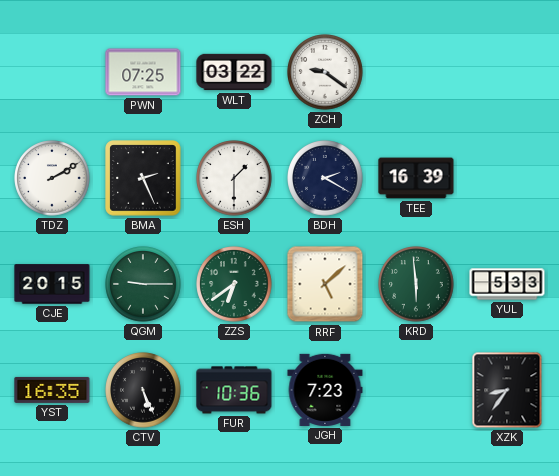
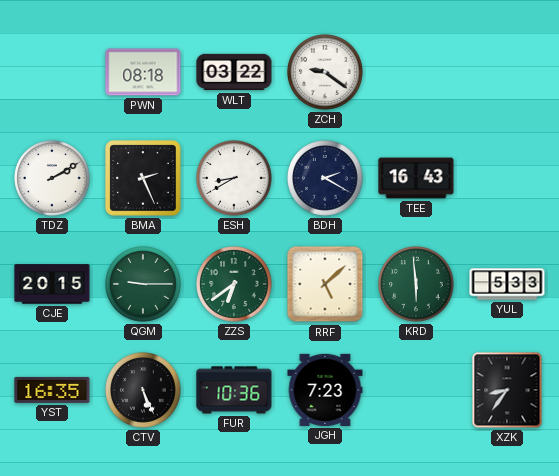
PWN: 07:25 -> 08:18
ESH: 1:30 -> 8:40
TEE: 16:39 -> 16:43
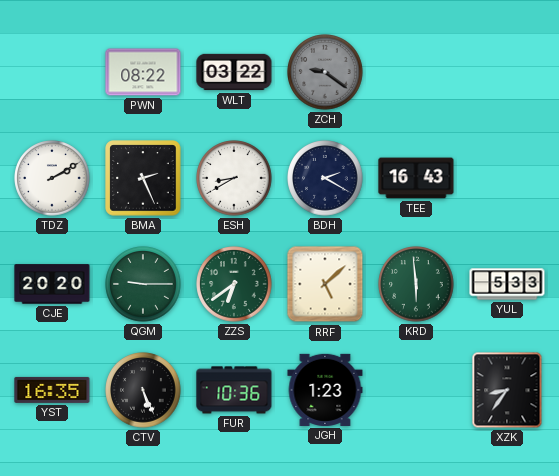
PWN: 08:18 -> 08:22
ZCH dial: white -> grey
CJE: 20:15 -> 20:20
JGH: 7:23 -> 1:23
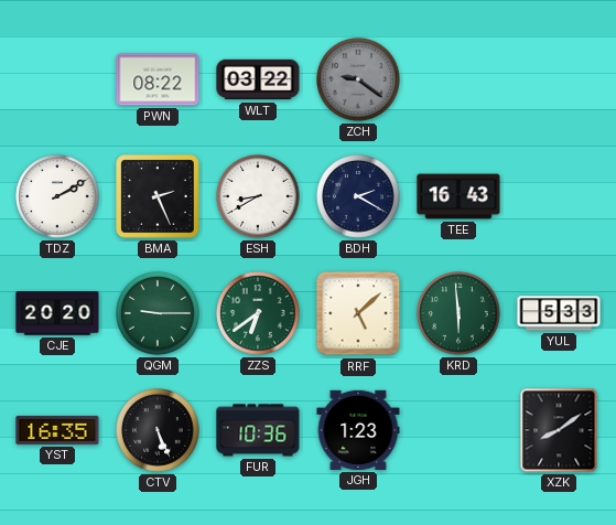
XZK: 8:36 -> 8:09
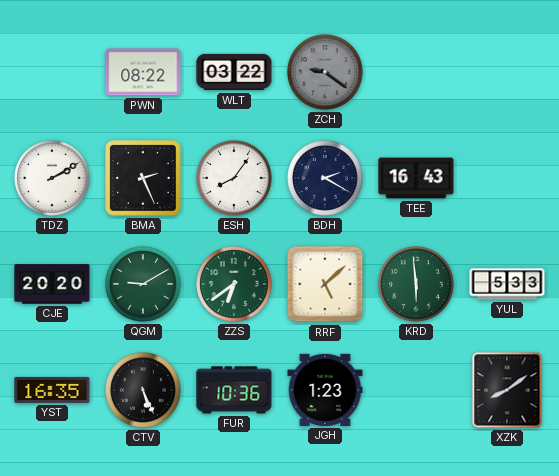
ESH: 8:40 -> 8:06
QGM: 9:15 -> 9:10
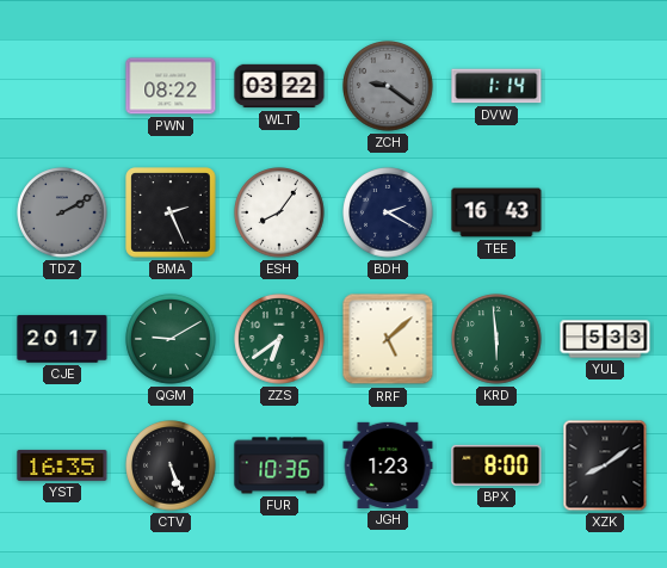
DVW: none -> 1:14
TDZ dial: white -> grey
CJE: 20:20 -> 20:17
BPX: none -> 8:00
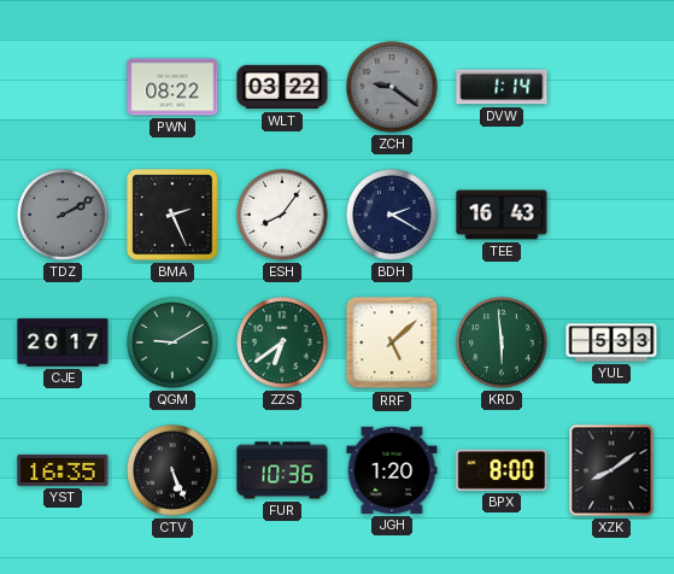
JGH: 1:23 -> 1:20
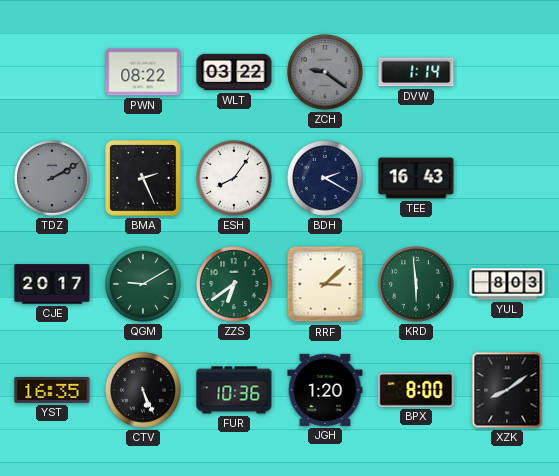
RRF: 5:08 -> 3:08
YUL: 5:33 -> 8:03
